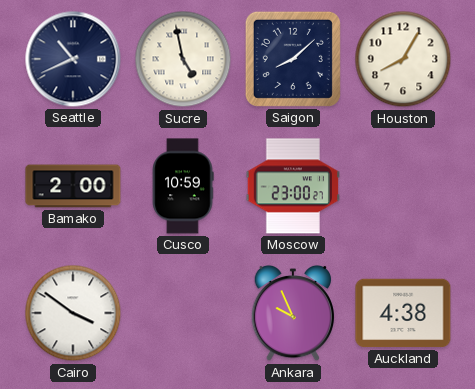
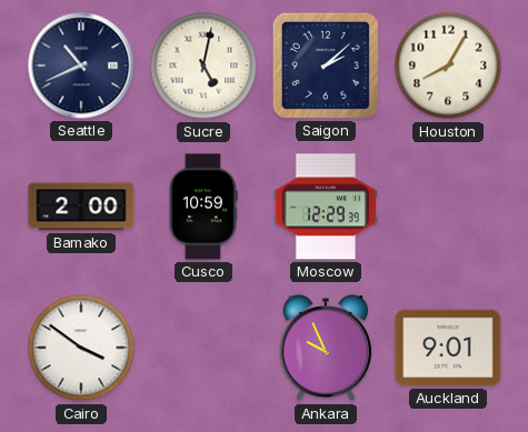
Sucre: 4:58 -> 5:02
Saigon: 8:08 -> 2:08
Moscow: 23:00 -> 12:29
Auckland: 4:38 -> 9:01
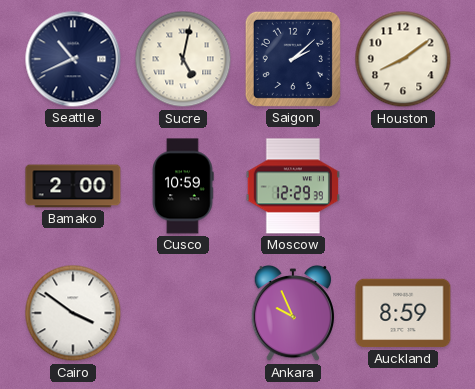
Houston: 8:05 -> 8:09
Auckland: 9:01 -> 8:59
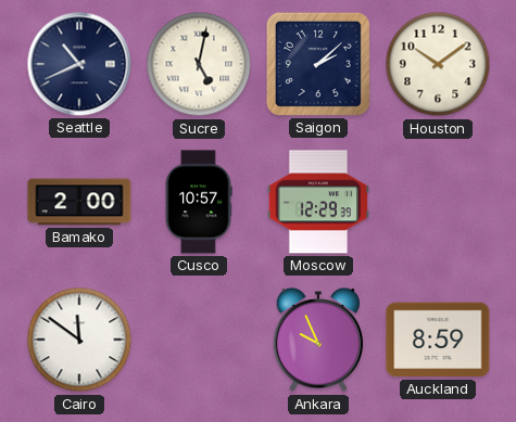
Houston: 8:09 -> 10:09
Cusco: 10:59 -> 10:57
Cairo: 3:51 -> 11:51
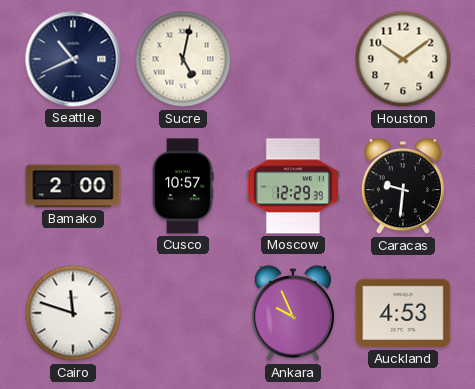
Saigon: 2:08 -> none
Caracas: none -> 9:31
Cairo: 11:51 -> 11:48
Auckland: 8:59 -> 4:53
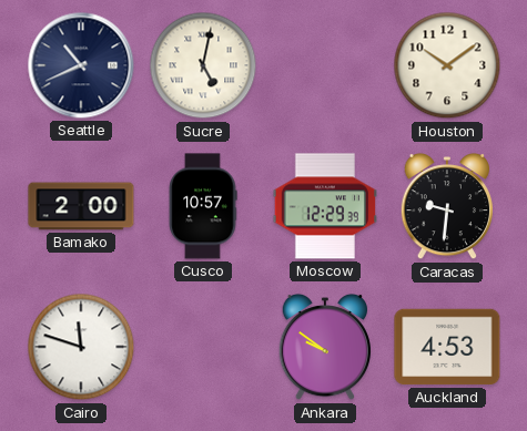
Ankara: 9:56 -> 9:51
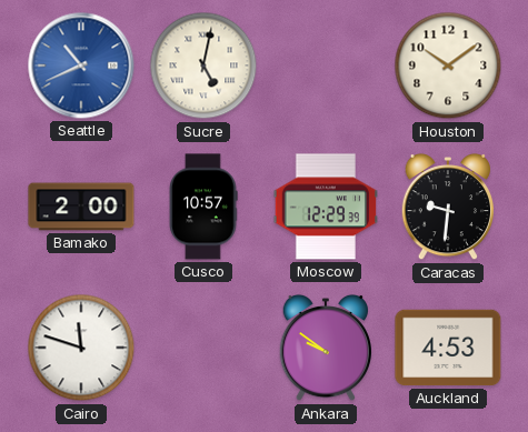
Seattle dial: navy -> blue
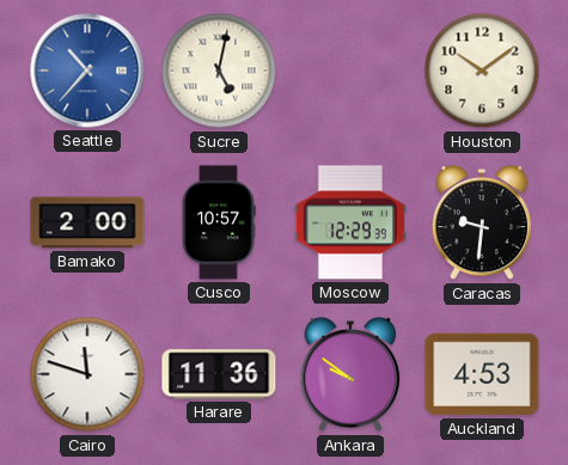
Seattle: 10:41 -> 10:37
Harare: none -> 11:36
